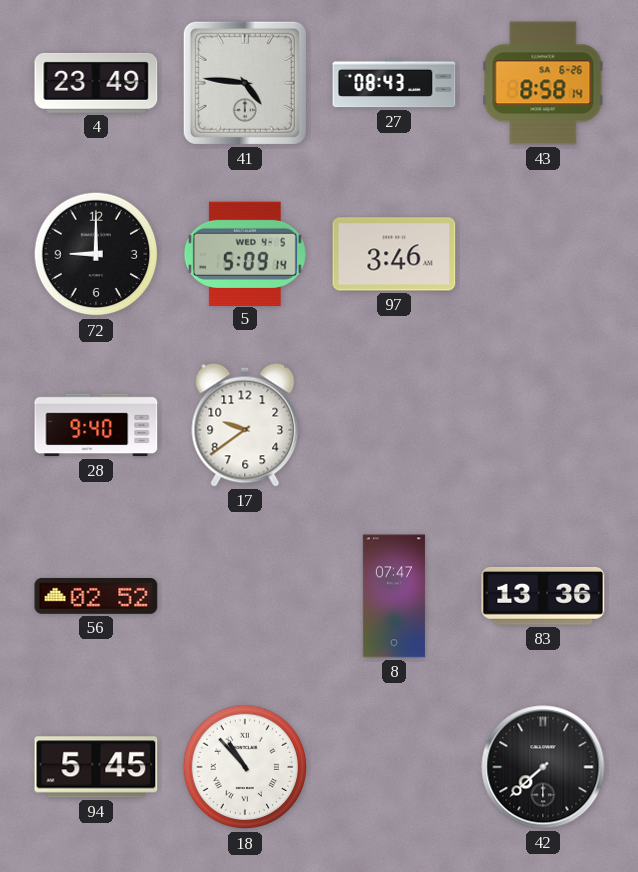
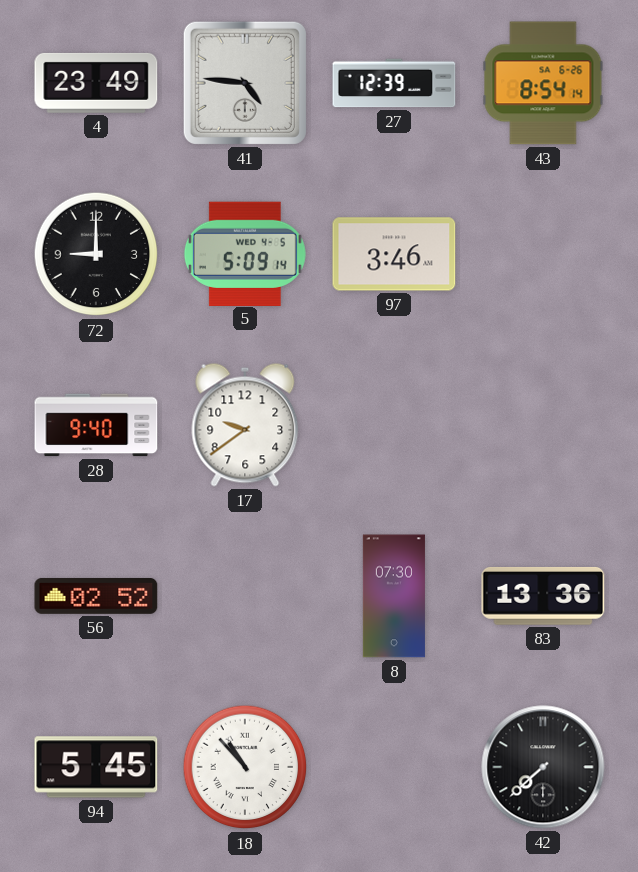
27: 08:43 -> 12:39
43: 8:58 -> 8:54
8: 07:47 -> 07:30
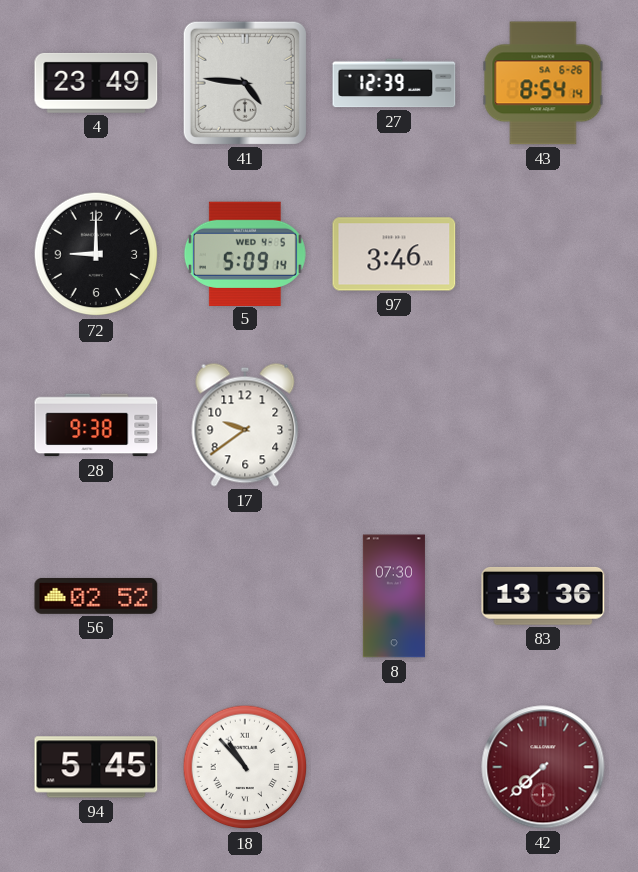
28: 9:40 -> 9:38
42 dial: black -> burgundy
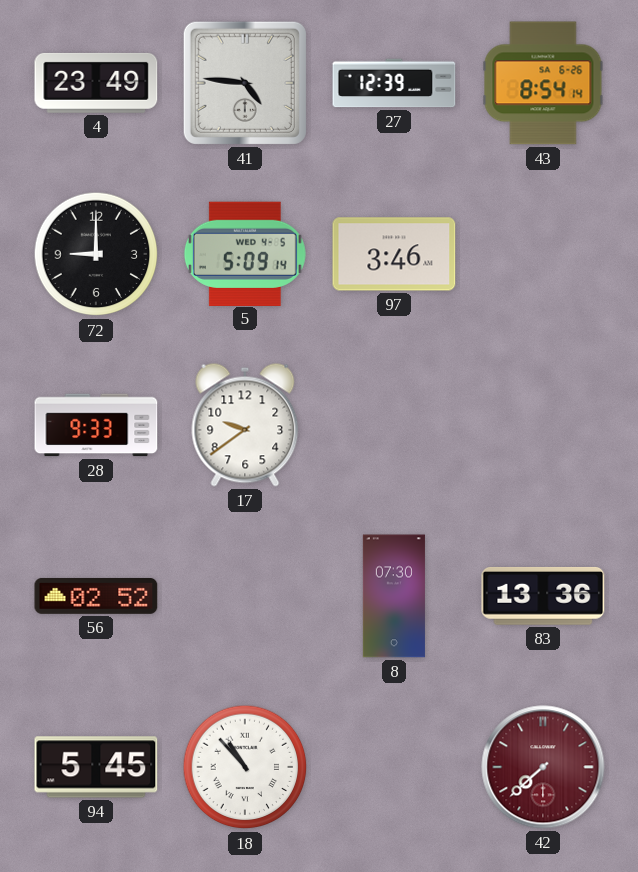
28: 9:38 -> 9:33
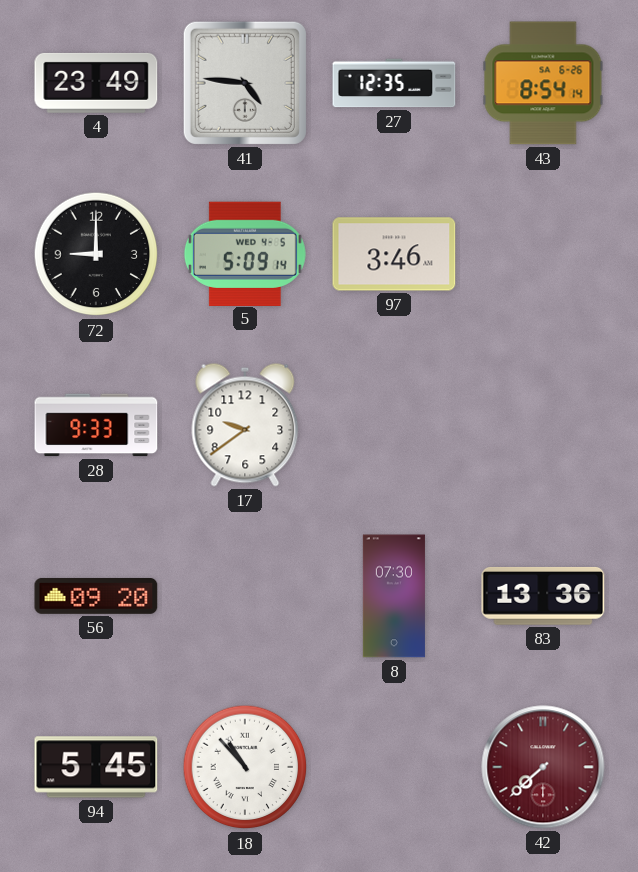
27: 12:39 -> 12:35
56: 02:52 -> 09:20
